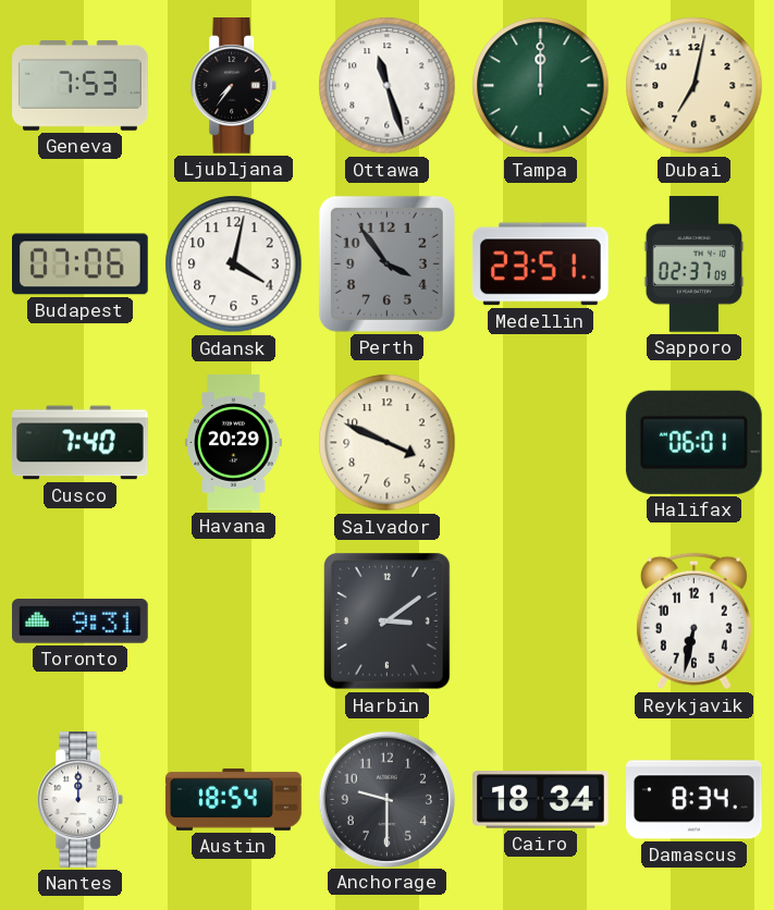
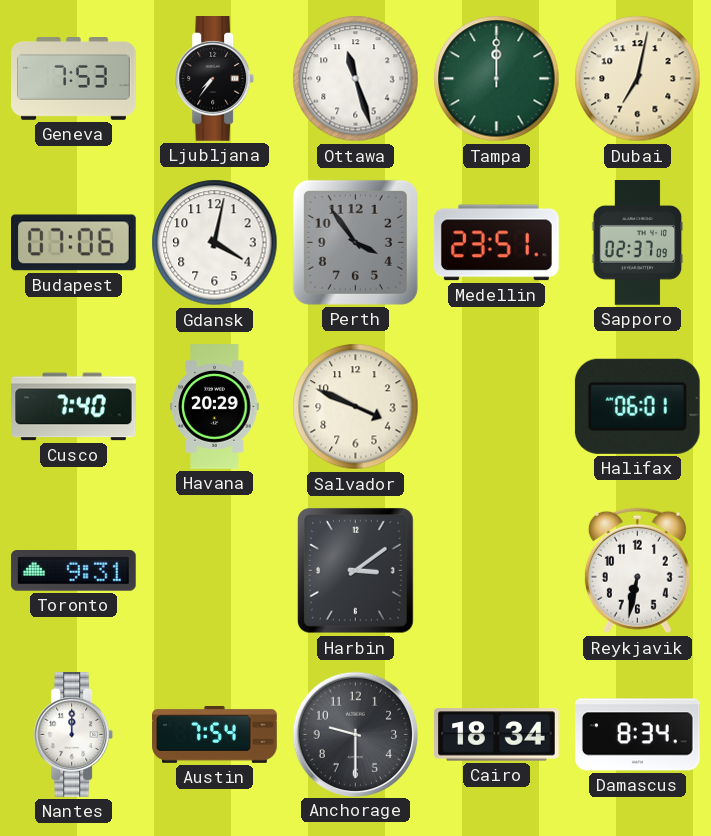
Austin: 18:54 -> 7:54
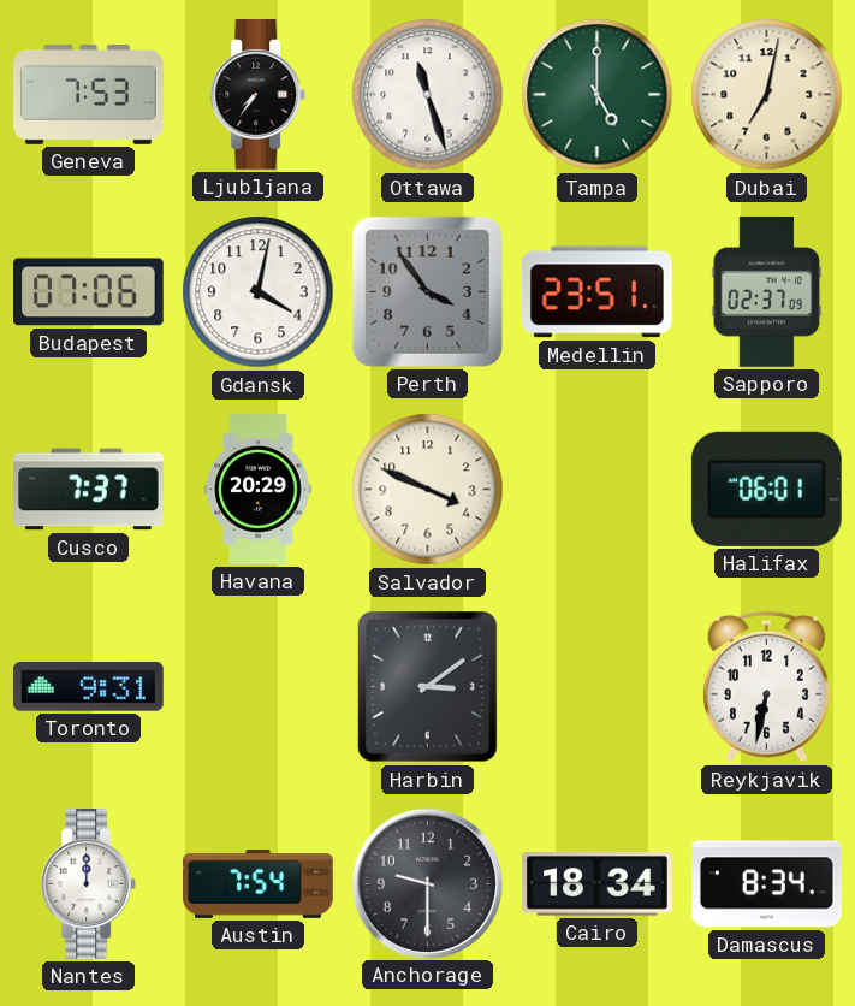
Tampa: 12:00 -> 5:00
Cusco: 7:40 -> 7:37
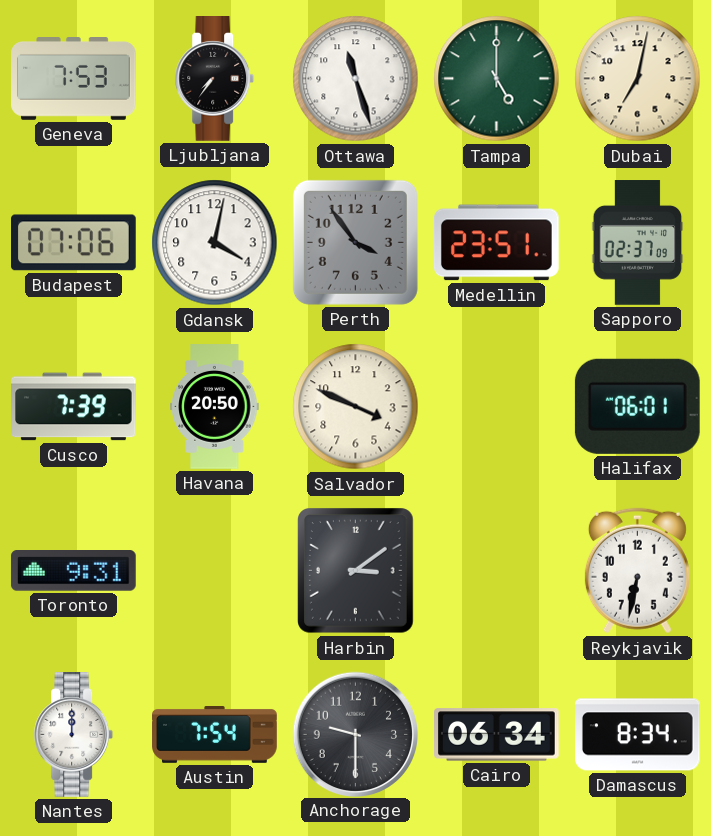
Cusco: 7:37 -> 7:39
Havana: 20:29 -> 20:50
Cairo: 18:34 -> 06:34
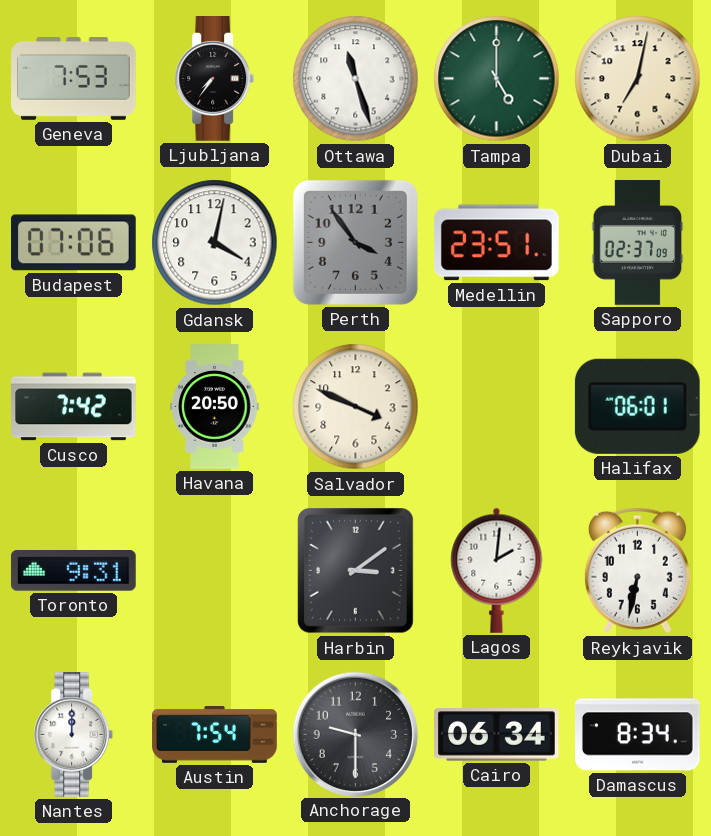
Cusco: 7:39 -> 7:42
Lagos: none -> 2:01
